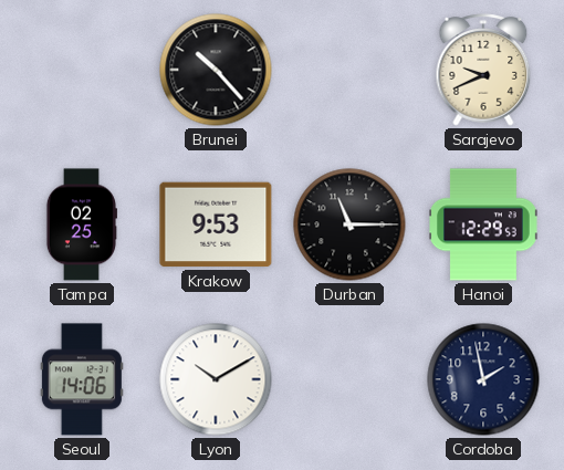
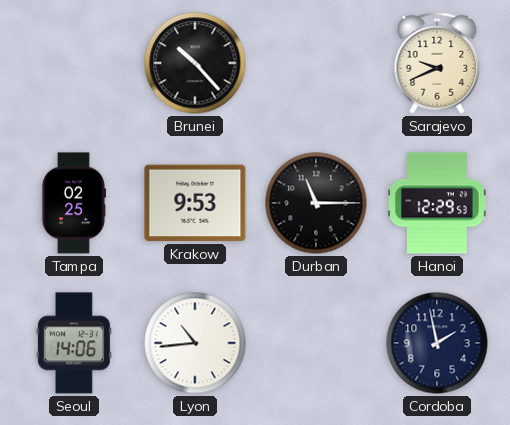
Lyon: 10:10 -> 10:44
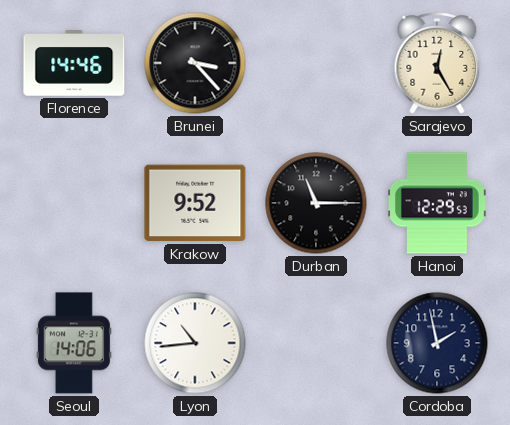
Florence: none -> 14:46
Brunei: 10:23 -> 3:23
Sarajevo: 9:41 -> 12:25
Tampa: 02:25 -> none
Krakow: 9:53 -> 9:52
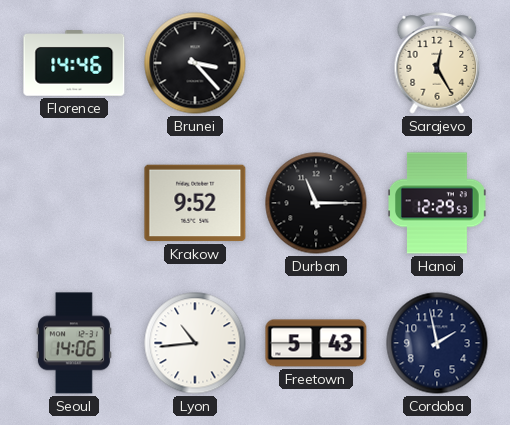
Freetown: none -> 5:43
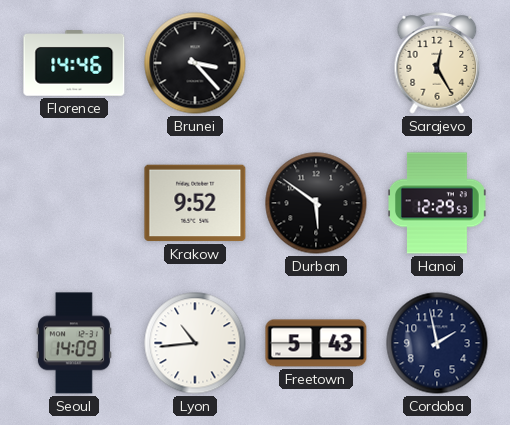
Durban: 11:15 -> 5:51
Seoul: 14:06 -> 14:09
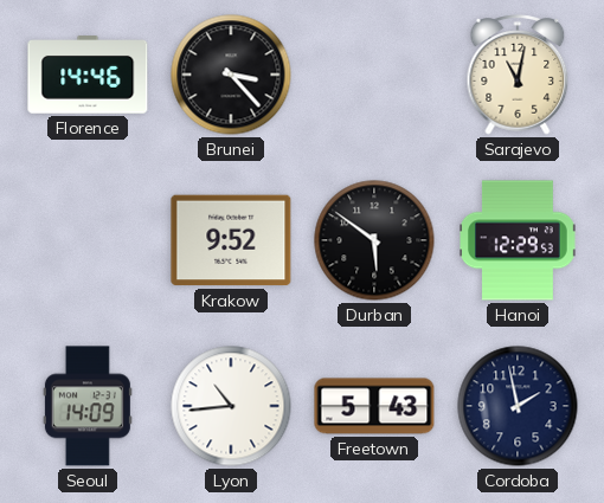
Sarajevo: 12:25 -> 11:02
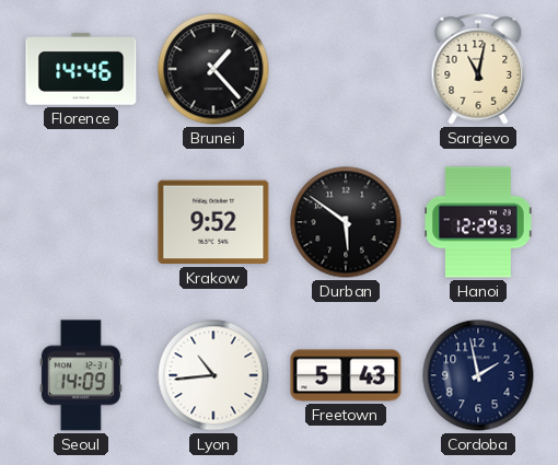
Brunei: 3:23 -> 1:23
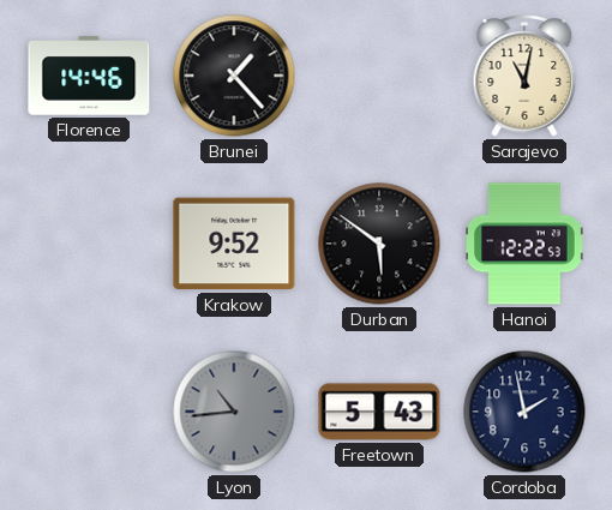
Hanoi: 12:29 -> 12:22
Seoul: 14:09 -> none
Lyon dial: white -> grey
